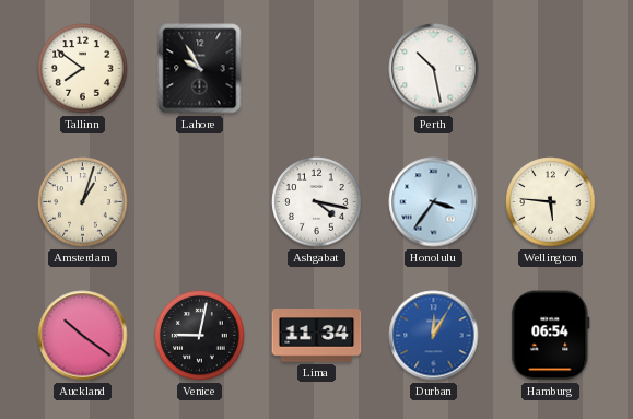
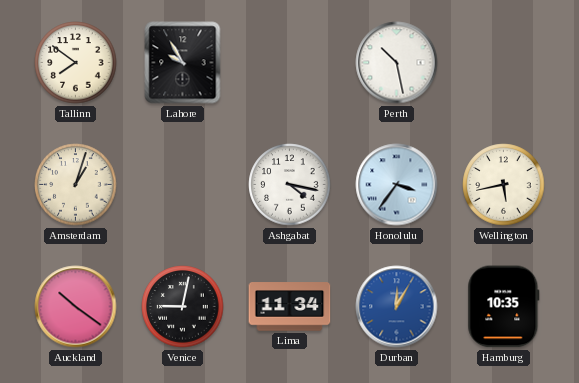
Wellington: 5:46 -> 5:43
Hamburg: 06:54 -> 10:35
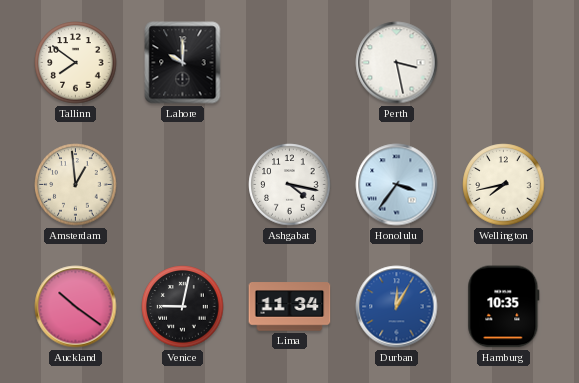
Lahore: 9:55 -> 10:00
Perth: 10:28 -> 3:28
Amsterdam: 1:03 -> 12:59
Wellington: 5:43 -> 7:43
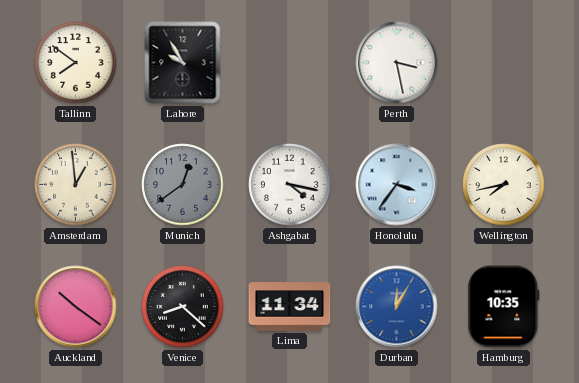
Lahore: 10:00 -> 9:55
Munich: none -> 12:39
Venice: 9:02 -> 8:22
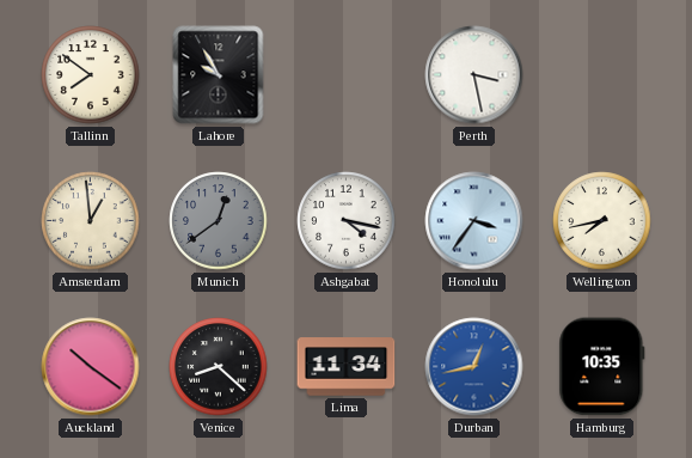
Durban: 12:05 -> 12:43
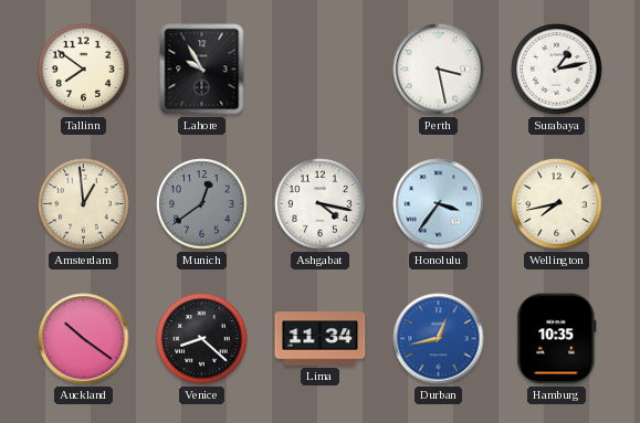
Surabaya: none -> 1:13
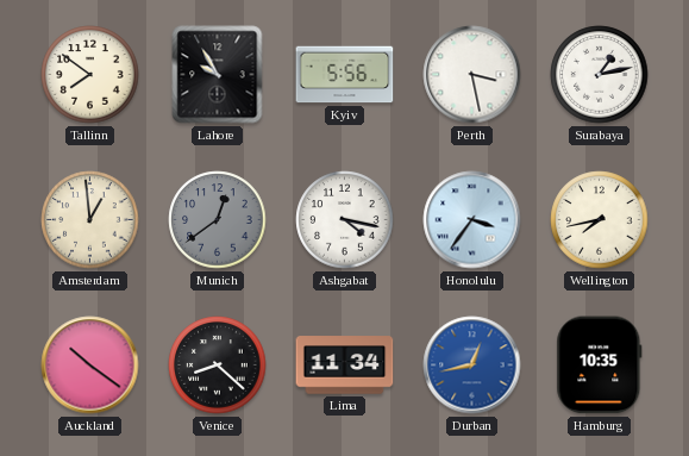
Kyiv: none -> 5:56
